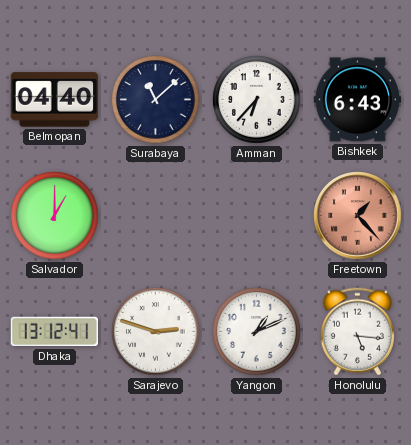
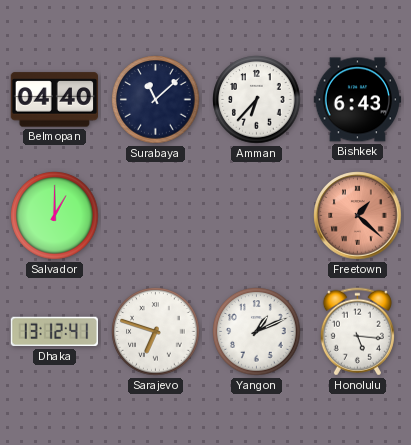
Freetown: 1:23 -> 1:22
Sarajevo: 2:48 -> 6:48
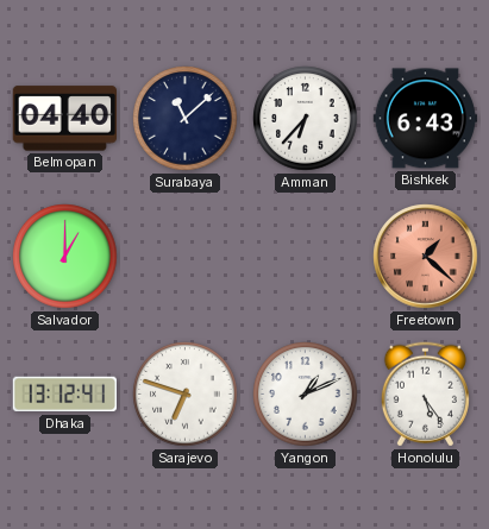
Honolulu: 5:16 -> 5:24
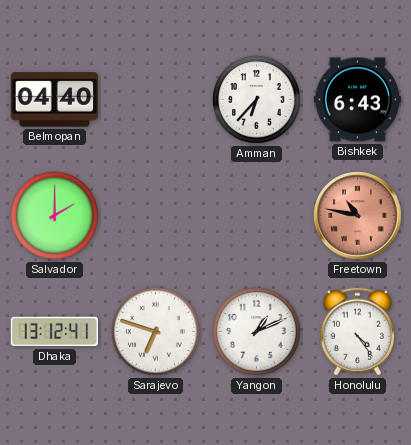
Surabaya: 11:08 -> none
Salvador: 1:00 -> 2:00
Freetown: 1:22 -> 10:47
Honolulu: 5:24 -> 4:24
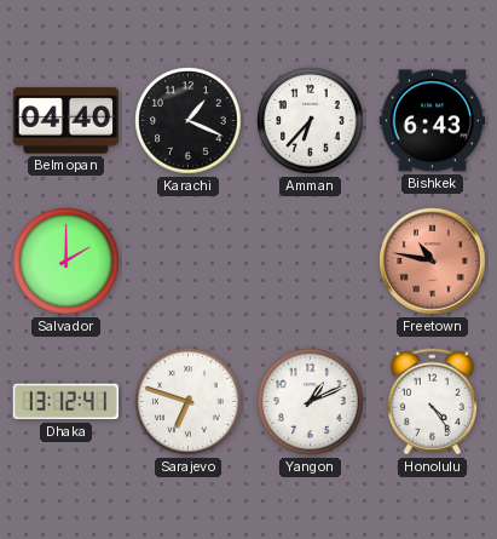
Karachi: none -> 1:19
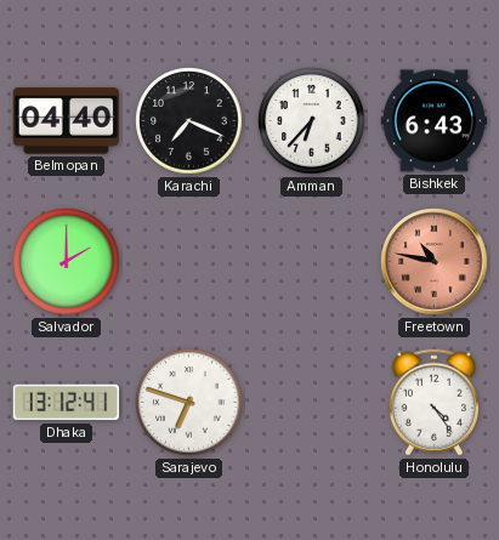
Karachi: 1:19 -> 7:19
Yangon: 1:11 -> none
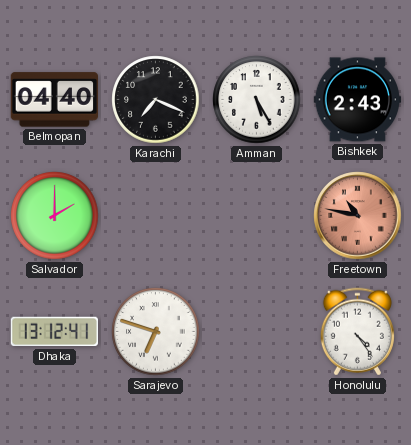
Amman: 6:37 -> 5:25
Bishkek: 6:43 -> 2:43
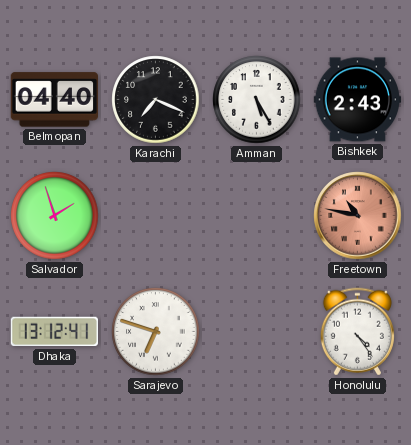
Salvador: 2:00 -> 1:57
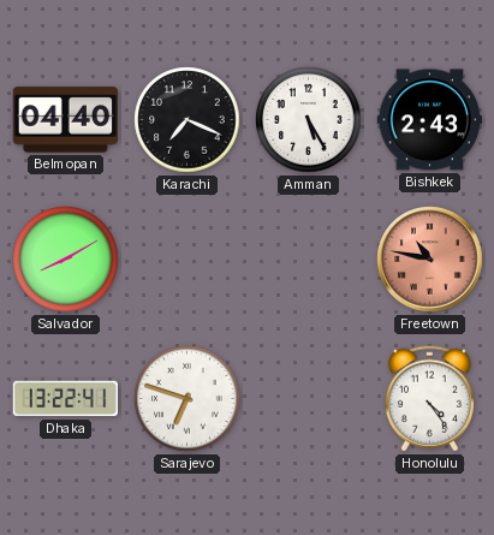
Salvador: 1:57 -> 8:10
Dhaka: 13:12 -> 13:22
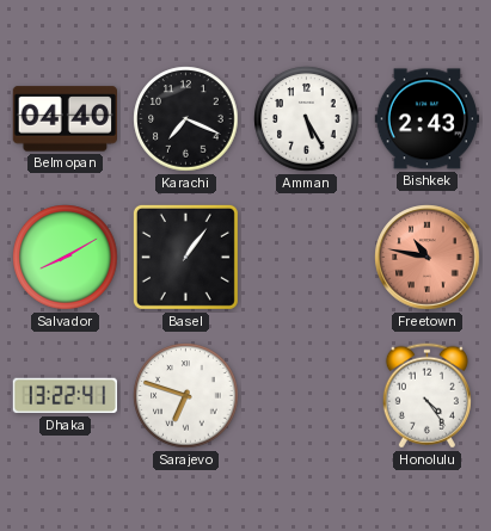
Basel: none -> 1:06
